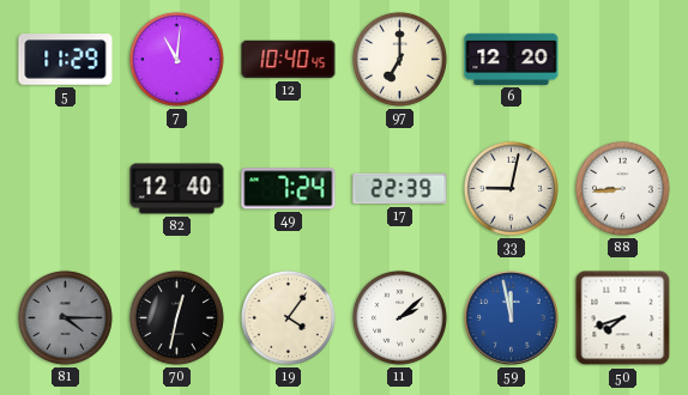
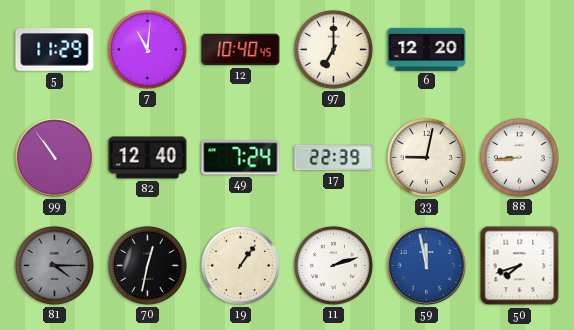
99: none -> 10:54
19: 4:06 -> 1:06
11: 2:08 -> 2:12
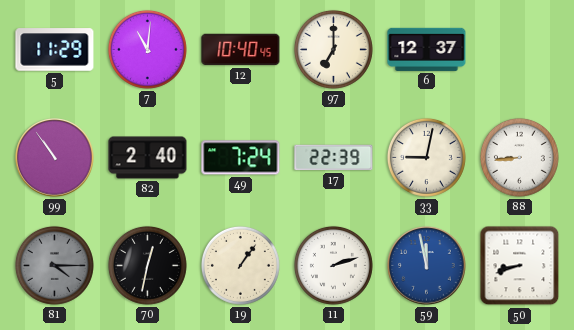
6: 12:20 -> 12:37
82: 12:40 -> 2:40
50: 7:42 -> 8:42
